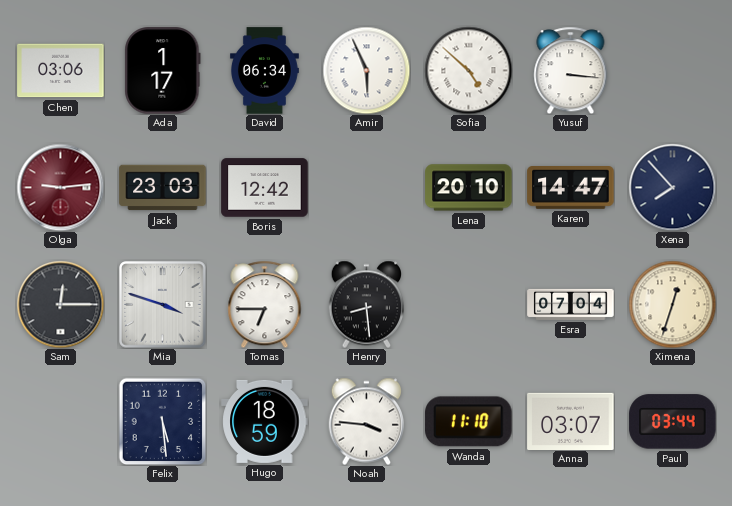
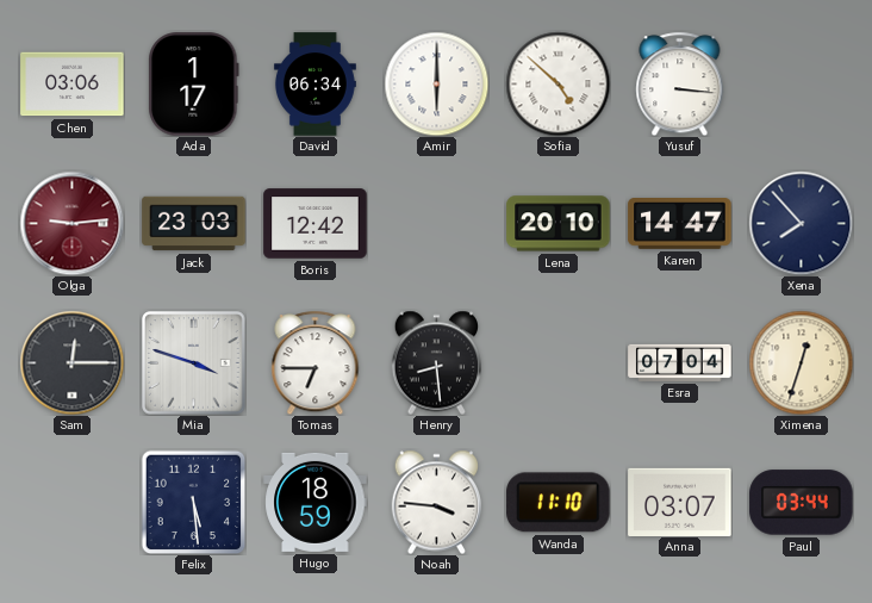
Amir: 5:56 -> 6:00
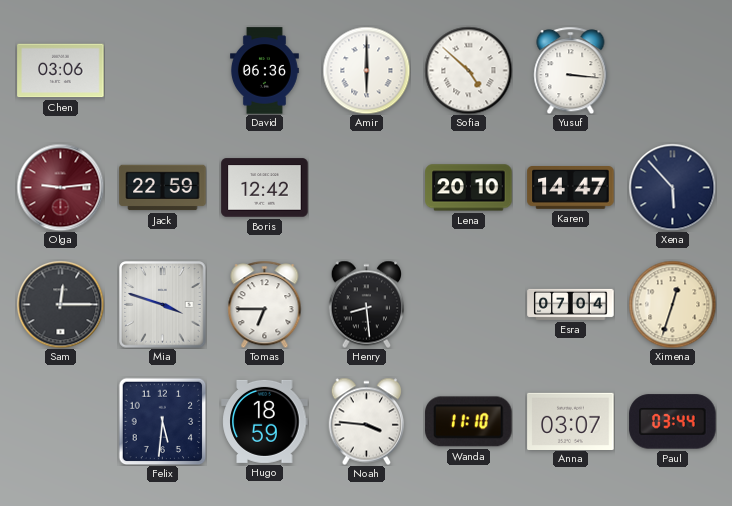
Ada: 1:17 -> none
David: 06:34 -> 06:36
Jack: 23:03 -> 22:59
Xena: 7:53 -> 5:53
Felix: 5:29 -> 5:31
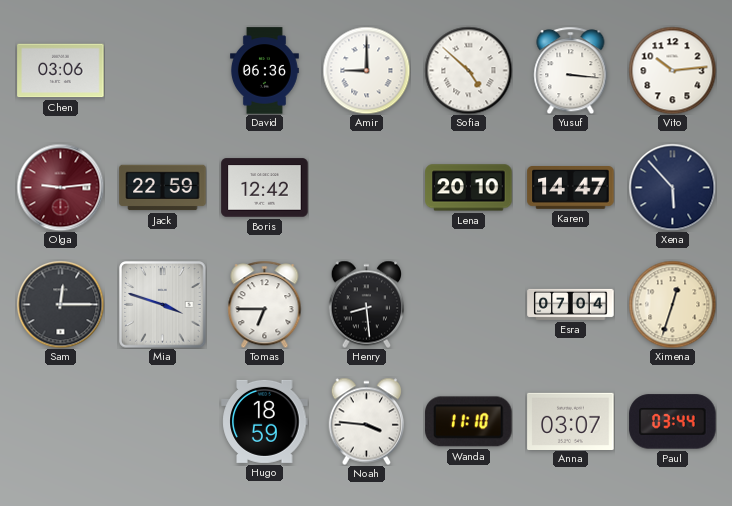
Amir: 6:00 -> 9:00
Vito: none -> 10:14
Felix: 5:31 -> none
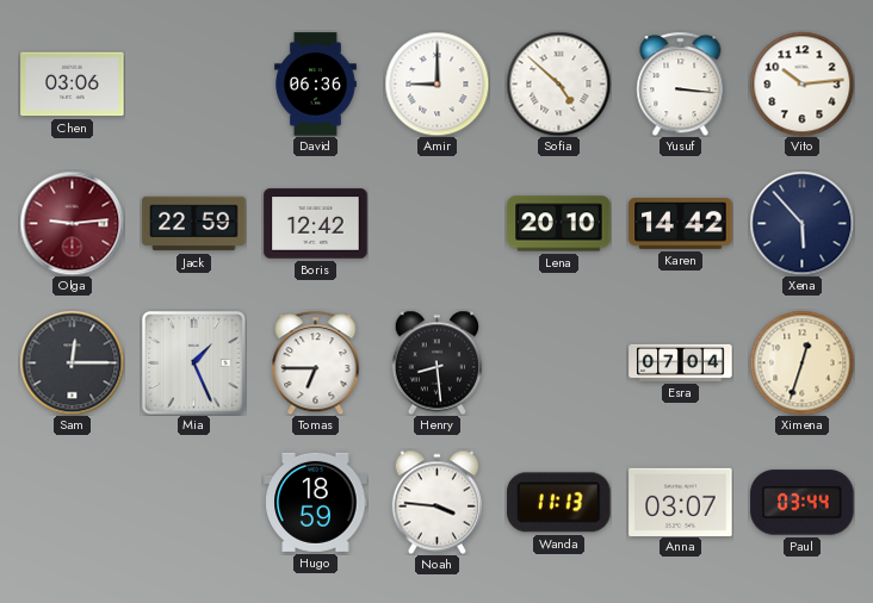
Karen: 14:47 -> 14:42
Mia: 3:48 -> 1:26
Wanda: 11:10 -> 11:13
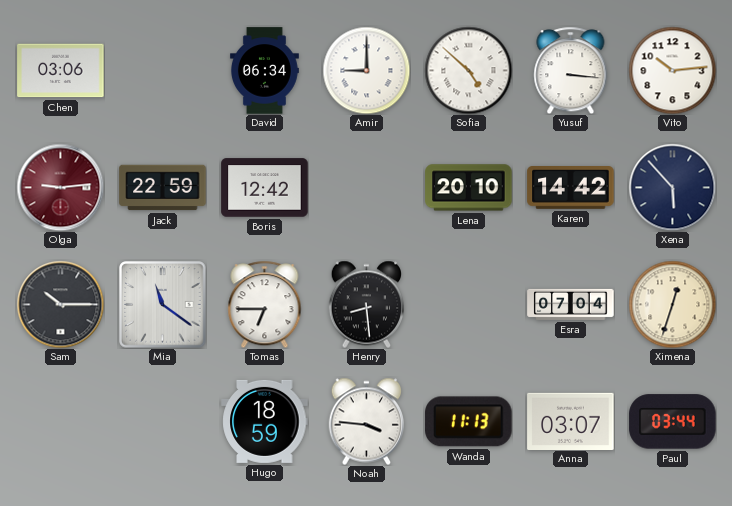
David: 06:36 -> 06:34
Sam: 12:15 -> 10:15
Mia: 1:26 -> 11:21
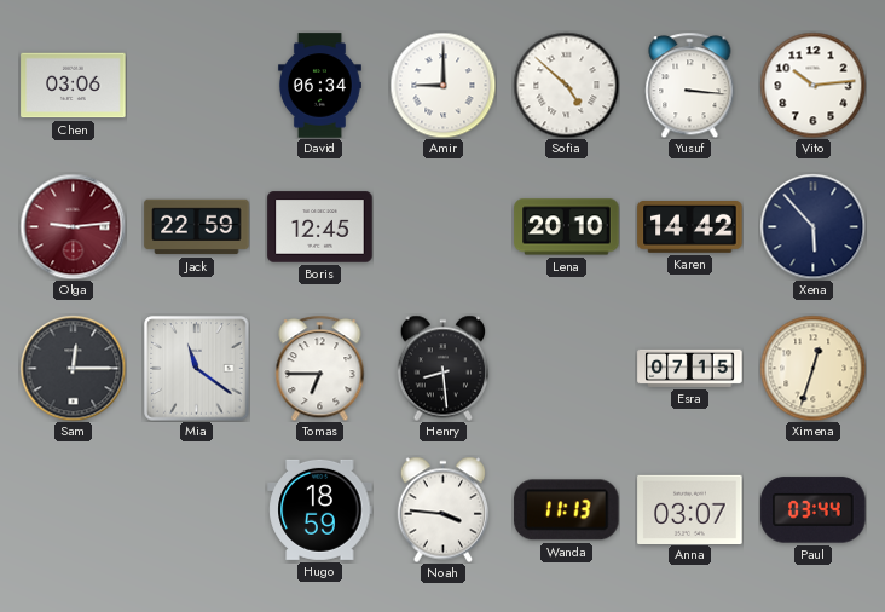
Boris: 12:42 -> 12:45
Sam: 10:15 -> 12:15
Esra: 07:04 -> 07:15
